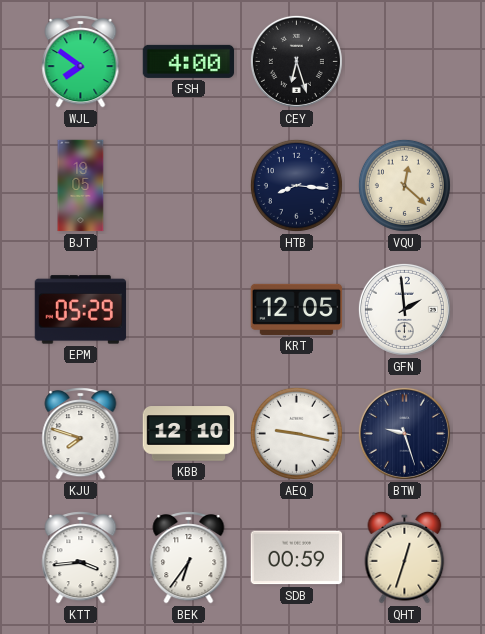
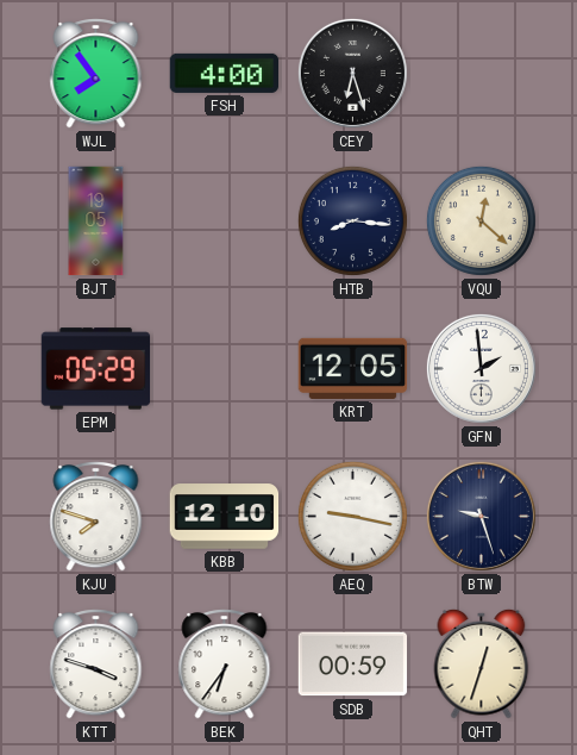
WJL: 7:51 -> 7:54
KTT: 3:44 -> 3:48
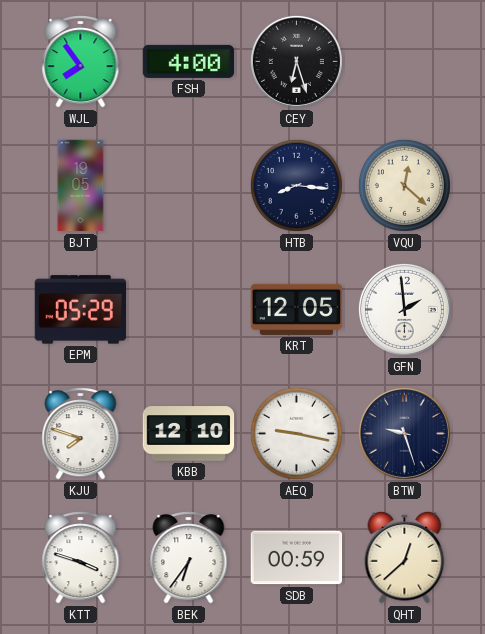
QHT: 12:33 -> 12:38
